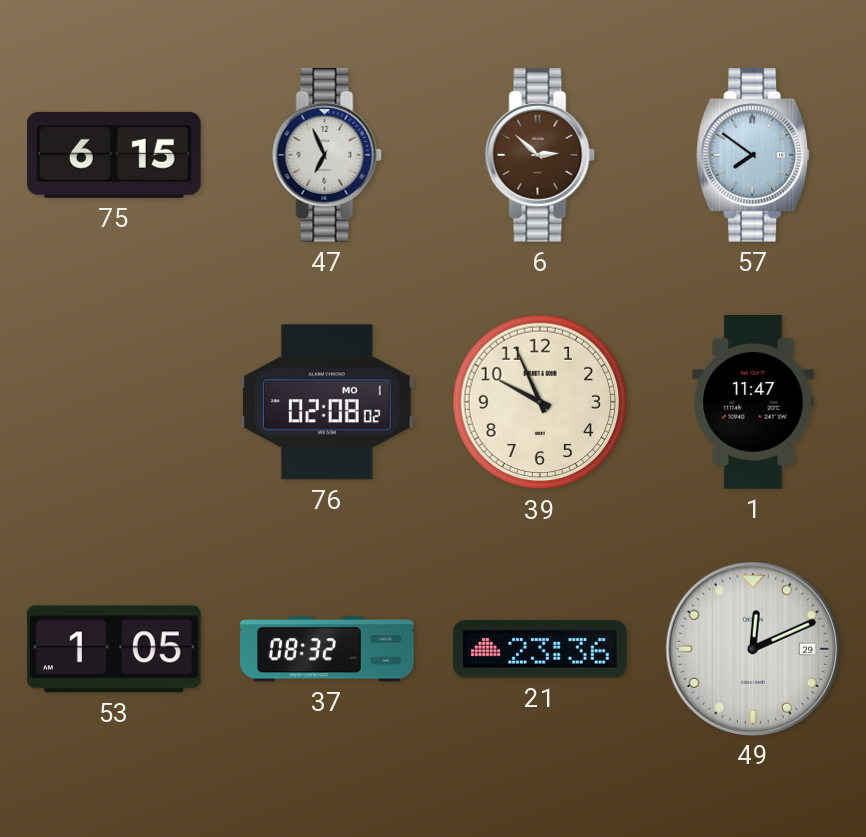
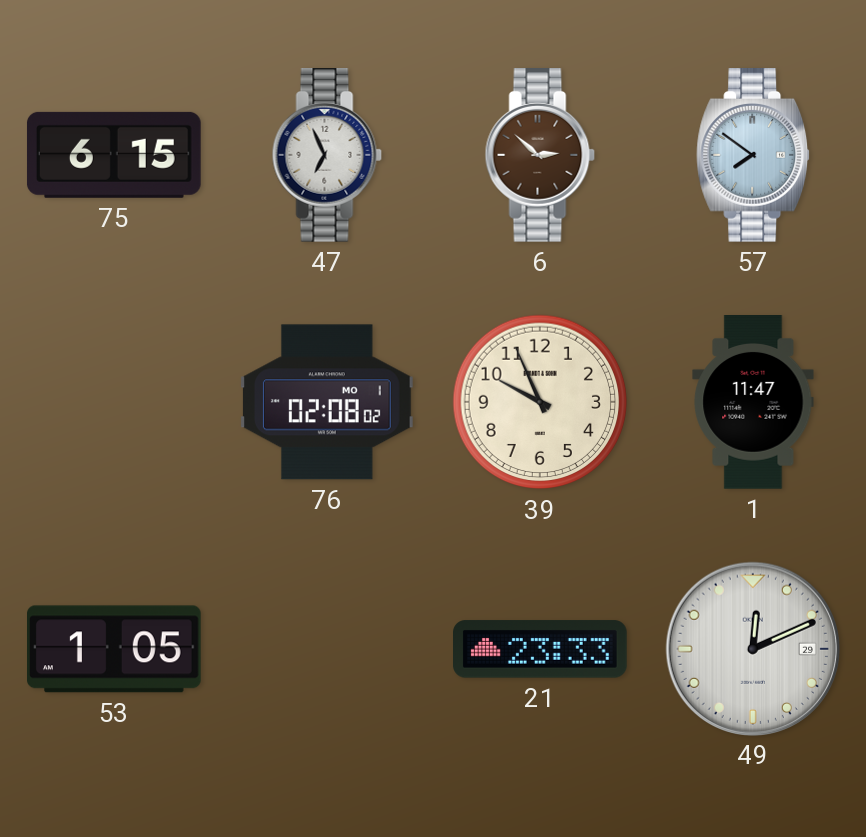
37: 08:32 -> none
21: 23:36 -> 23:33
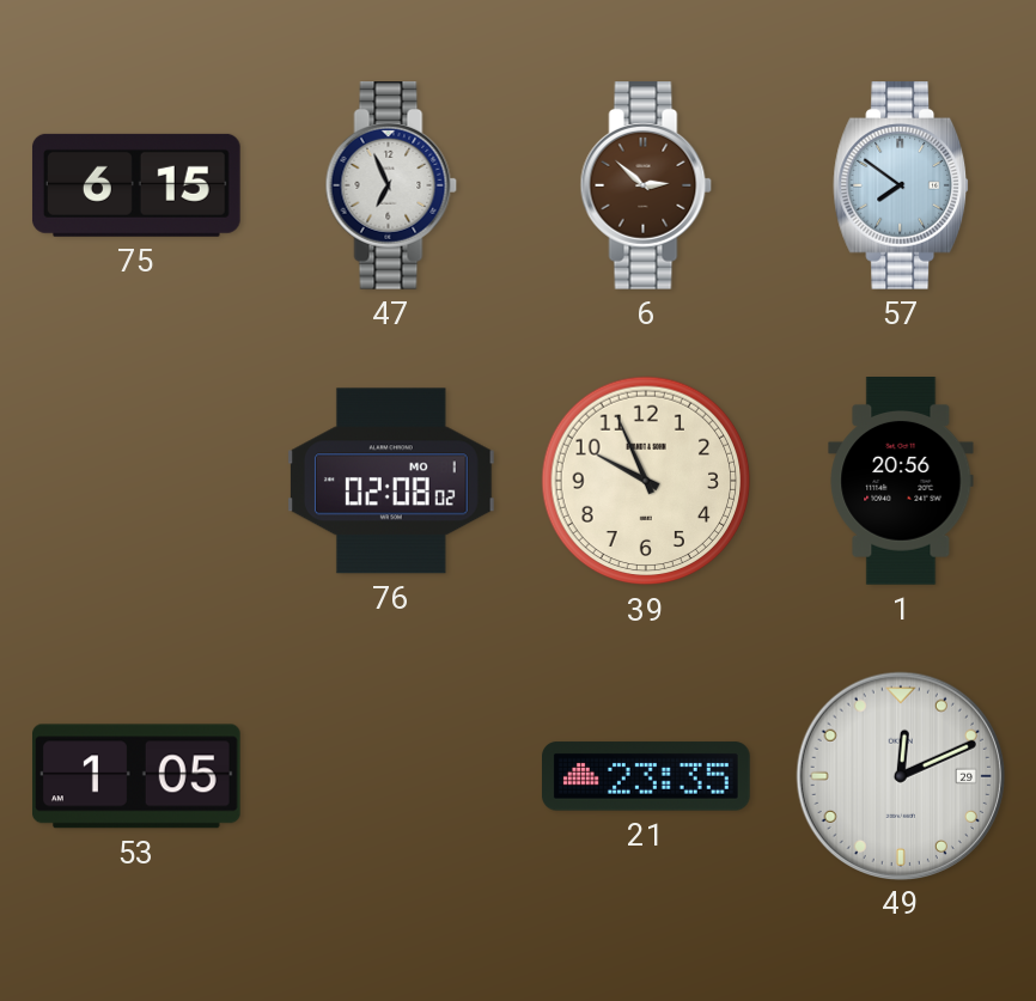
1: 11:47 -> 20:56
21: 23:33 -> 23:35
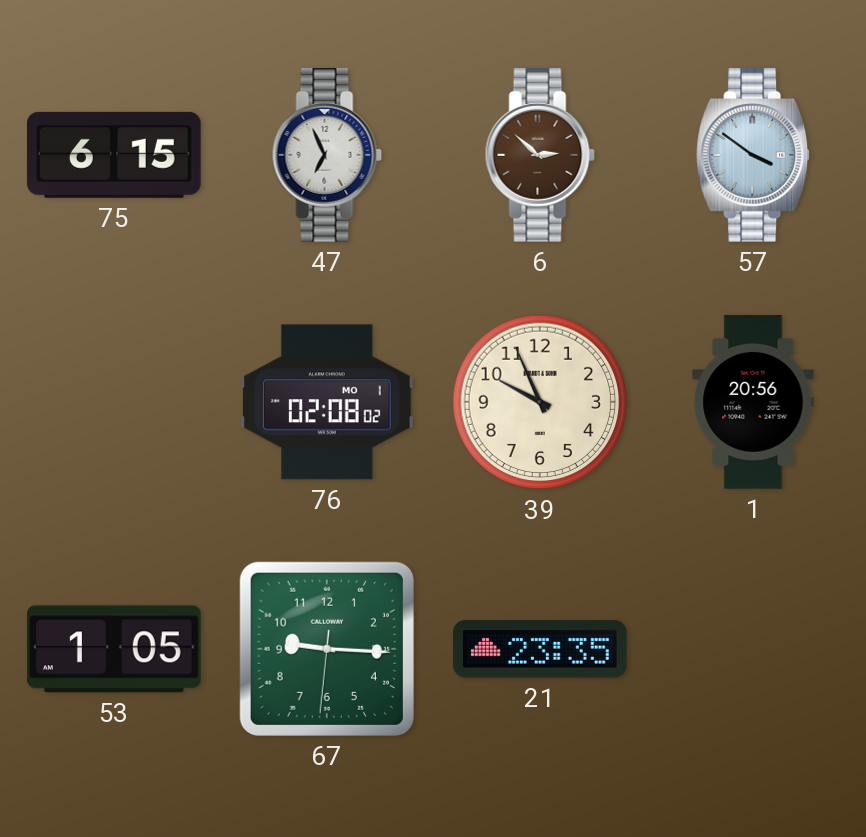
57: 7:51 -> 3:51
67: none -> 9:15
49: 12:11 -> none
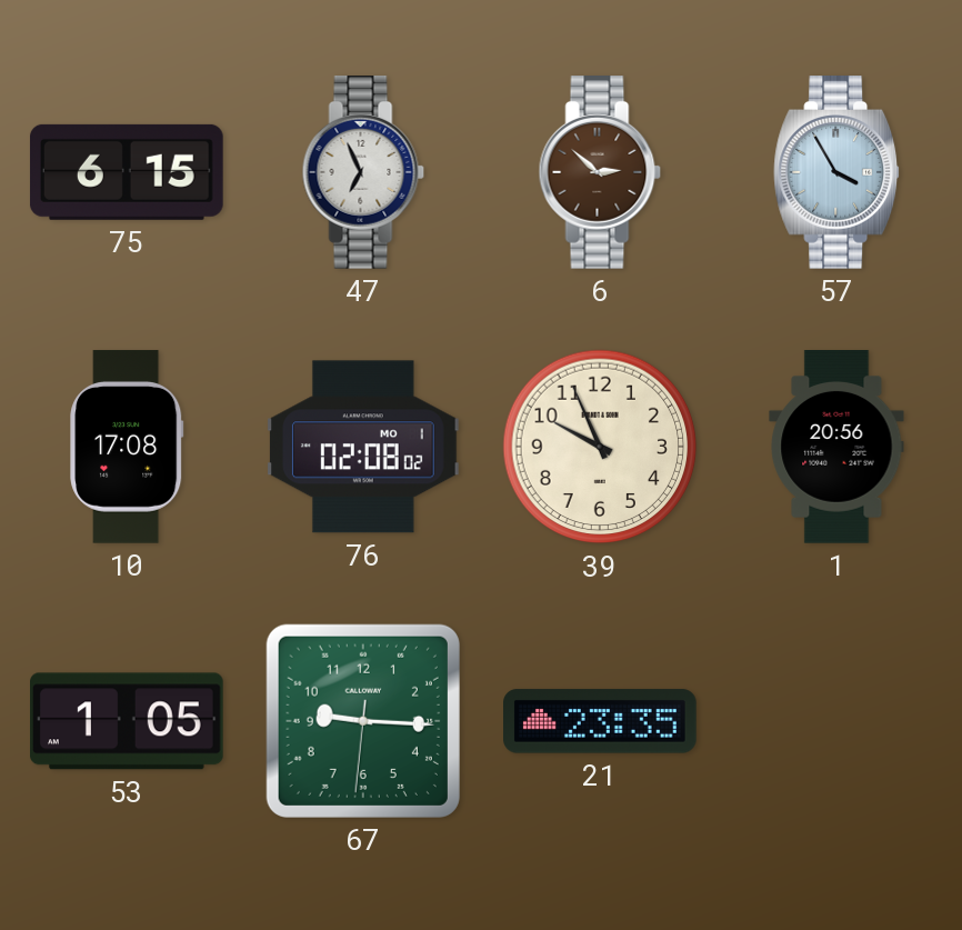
57: 3:51 -> 3:55
10: none -> 17:08
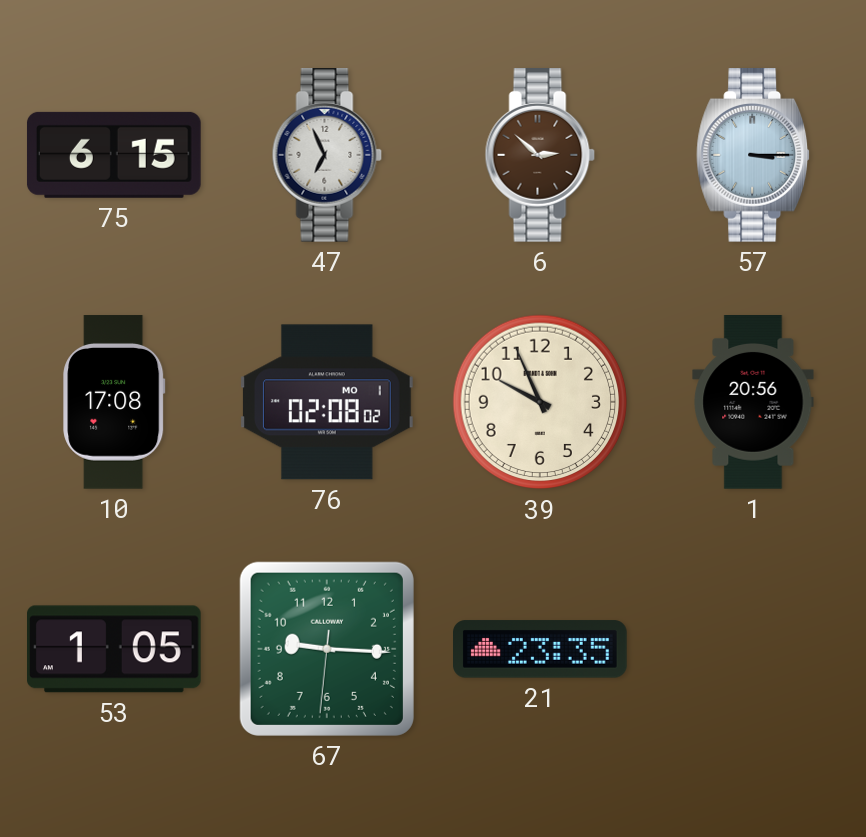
57: 3:55 -> 3:15
